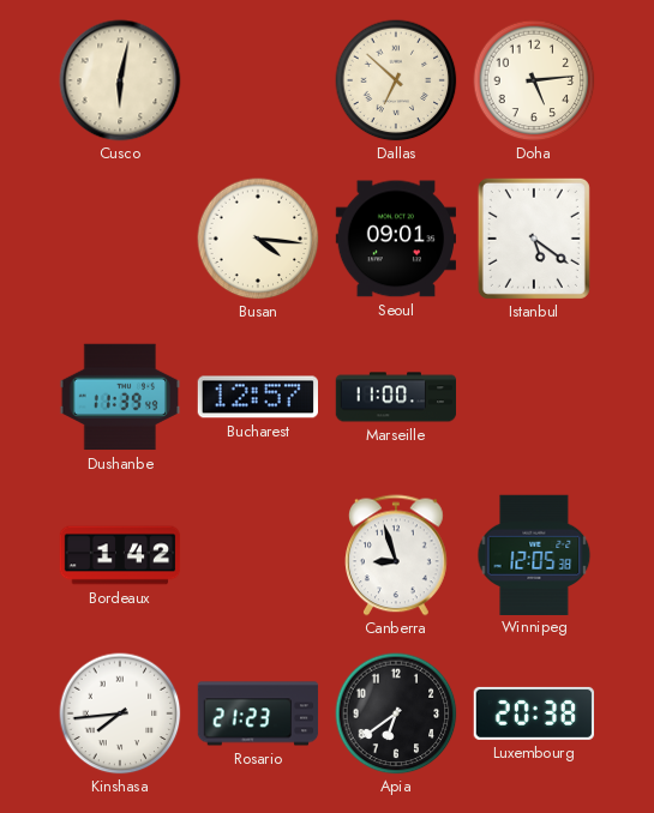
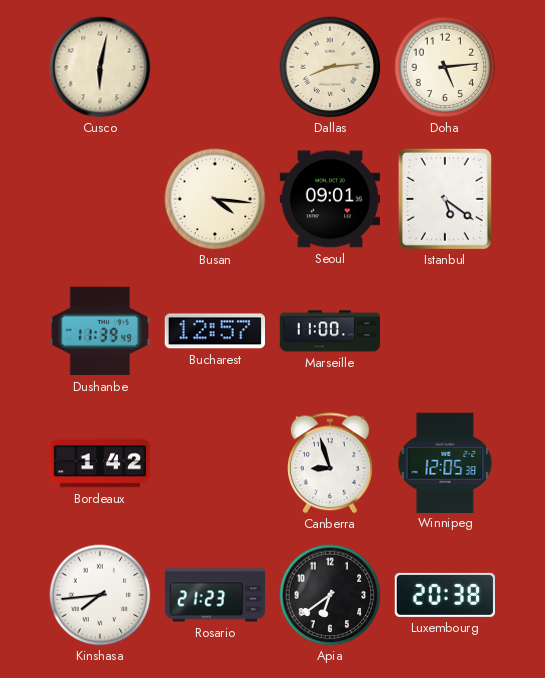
Dallas: 6:52 -> 8:14
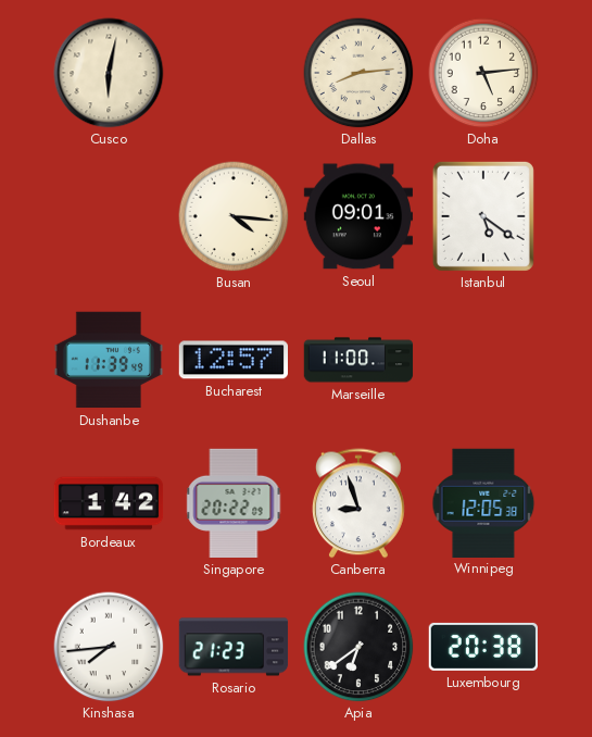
Singapore: none -> 20:22
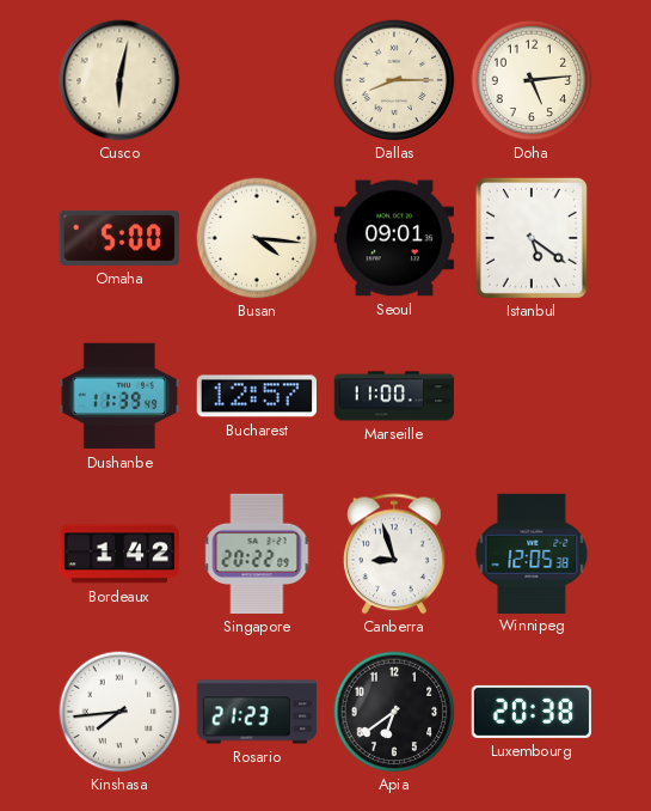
Dallas: 8:14 -> 8:15
Omaha: none -> 5:00
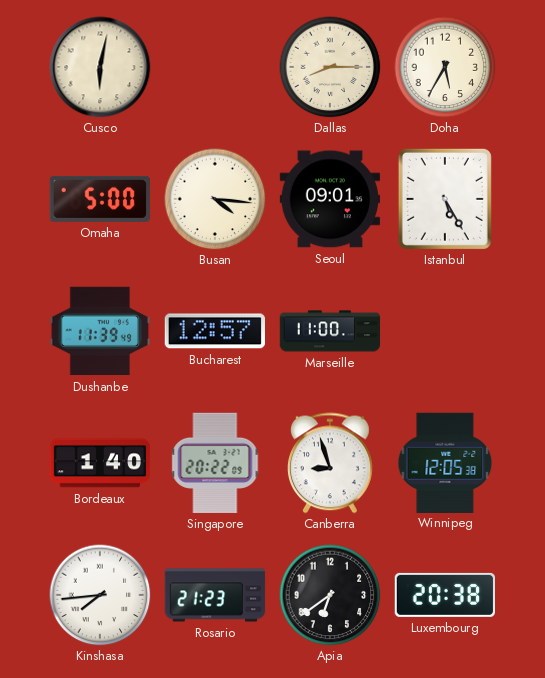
Doha: 5:14 -> 5:35
Istanbul: 5:21 -> 5:25
Bordeaux: 1:42 -> 1:40
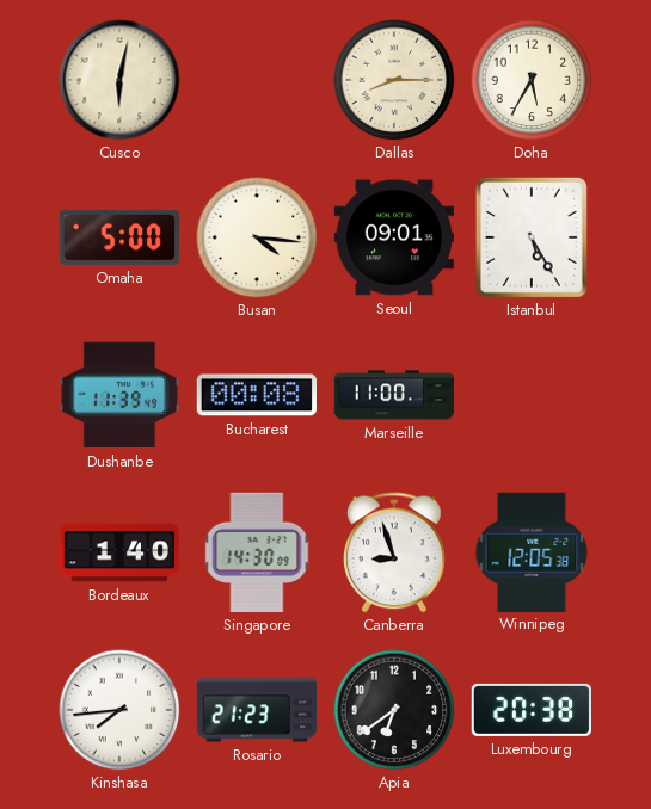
Bucharest: 12:57 -> 00:08
Singapore: 20:22 -> 14:30
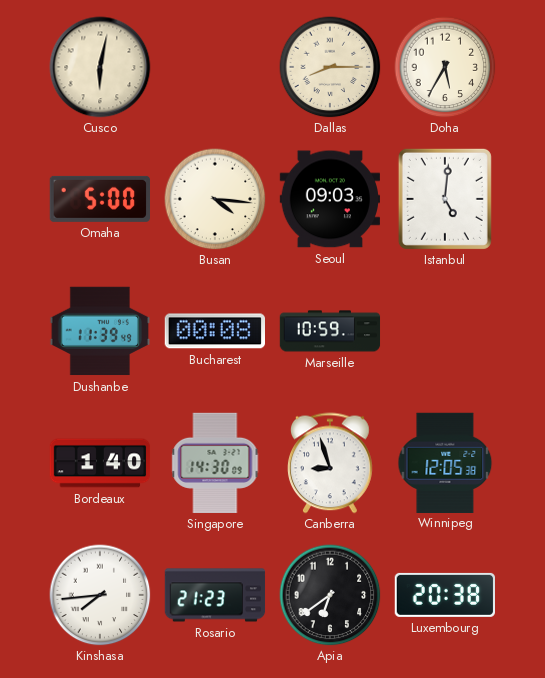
Seoul: 09:01 -> 09:03
Istanbul: 5:25 -> 5:01
Marseille: 11:00 -> 10:59
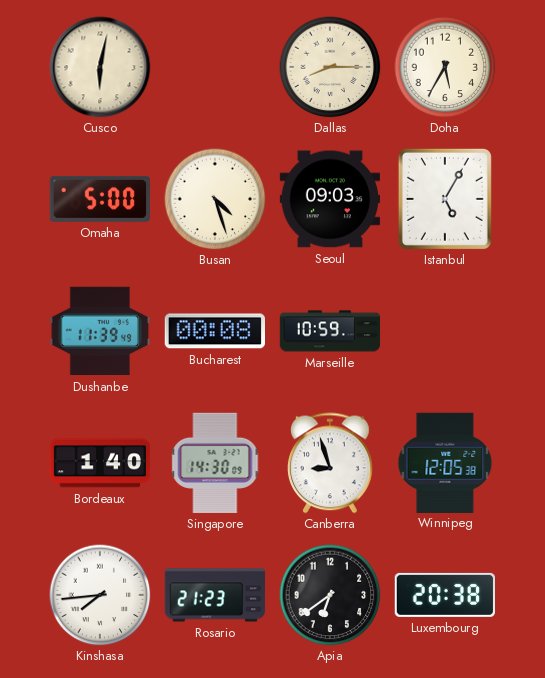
Busan: 4:16 -> 4:27
Istanbul: 5:01 -> 5:05
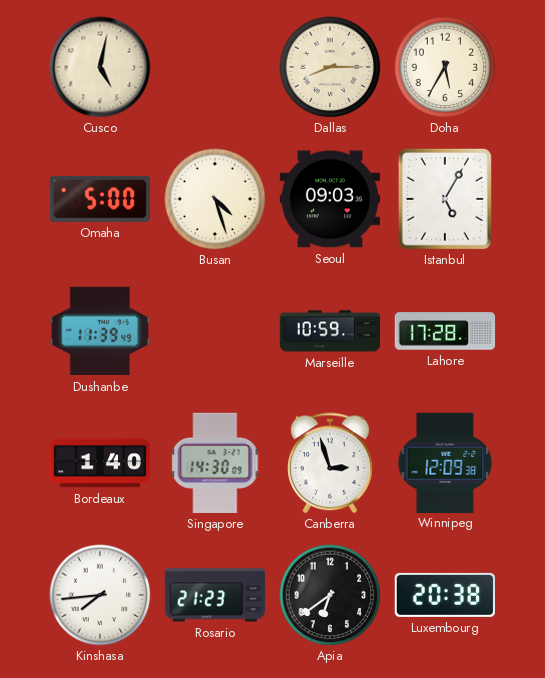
Cusco: 6:02 -> 5:02
Bucharest: 00:08 -> none
Lahore: none -> 17:28
Canberra: 8:57 -> 2:57
Winnipeg: 12:05 -> 12:09
